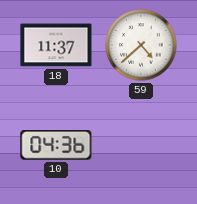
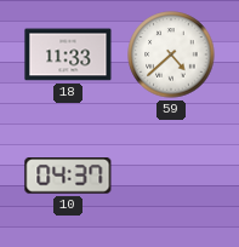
18: 11:37 -> 11:33
10: 04:36 -> 04:37
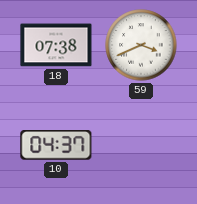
18: 11:33 -> 07:38
59: 4:38 -> 3:41
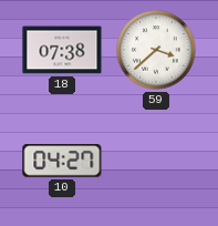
59: 3:41 -> 3:38
10: 04:37 -> 04:27
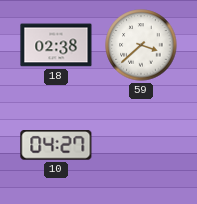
18: 07:38 -> 02:38
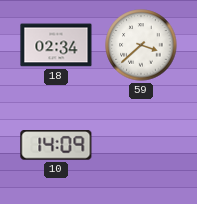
18: 02:38 -> 02:34
10: 04:27 -> 14:09
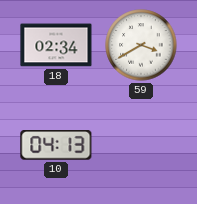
59: 3:38 -> 3:40
10: 14:09 -> 04:13
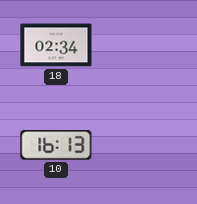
59: 3:40 -> none
10: 04:13 -> 16:13
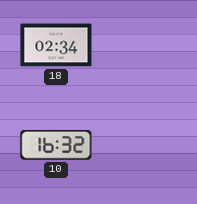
10: 16:13 -> 16:32
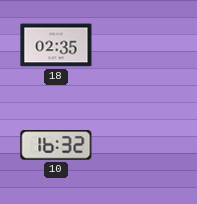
18: 02:34 -> 02:35
